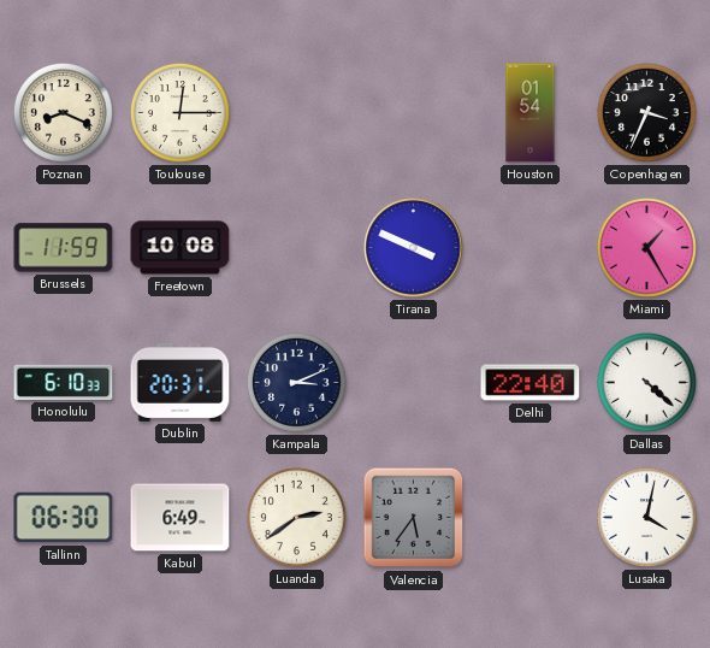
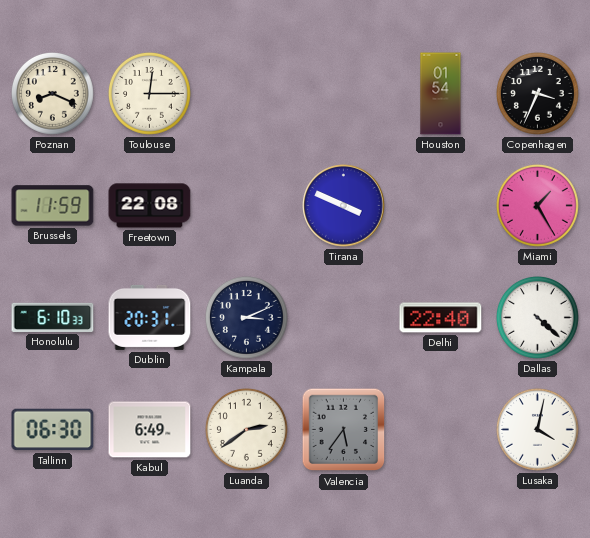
Freetown: 10:08 -> 22:08
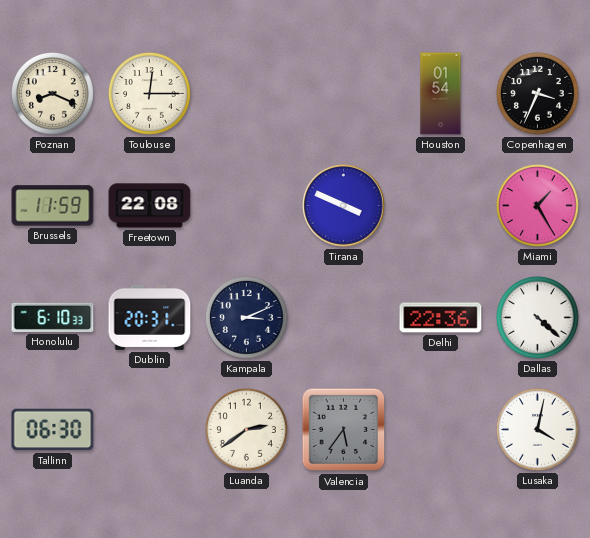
Delhi: 22:40 -> 22:36
Kabul: 6:49 -> none
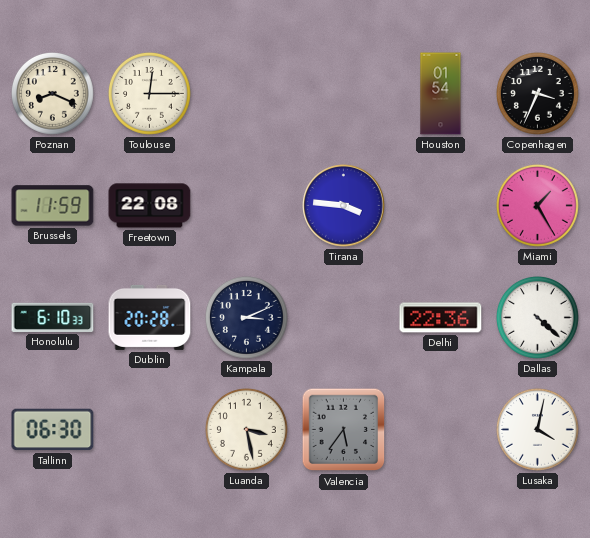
Tirana: 3:49 -> 3:46
Dublin: 20:31 -> 20:28
Luanda: 2:39 -> 3:28
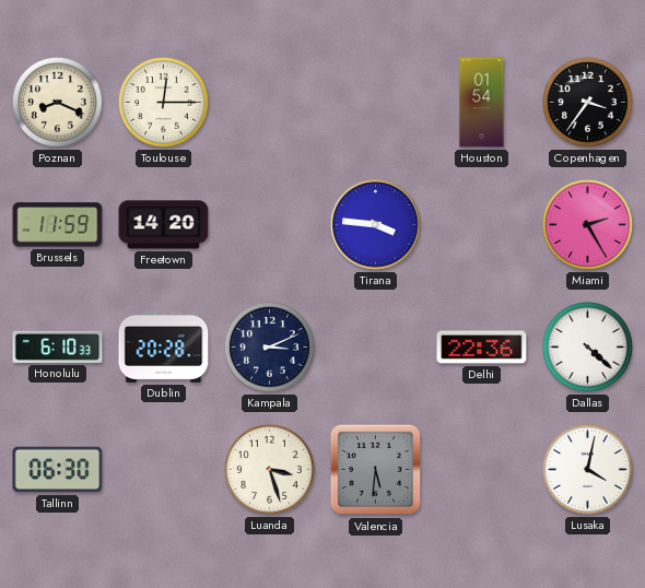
Copenhagen: 3:34 -> 3:36
Freetown: 22:08 -> 14:20
Miami: 1:25 -> 2:25
Luanda: 3:28 -> 3:27
Valencia: 5:36 -> 5:31
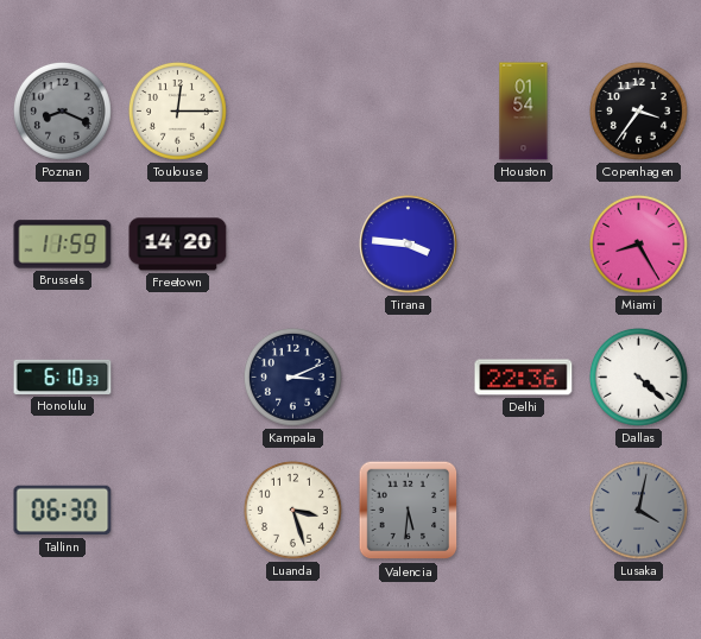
Poznan dial: cream -> grey
Miami: 2:25 -> 8:25
Dublin: 20:28 -> none
Lusaka dial: white -> grey
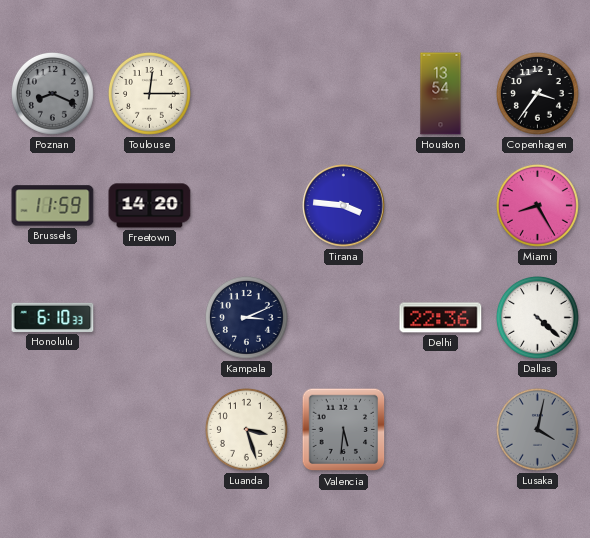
Houston: 01:54 -> 13:54
Tallinn: 06:30 -> none
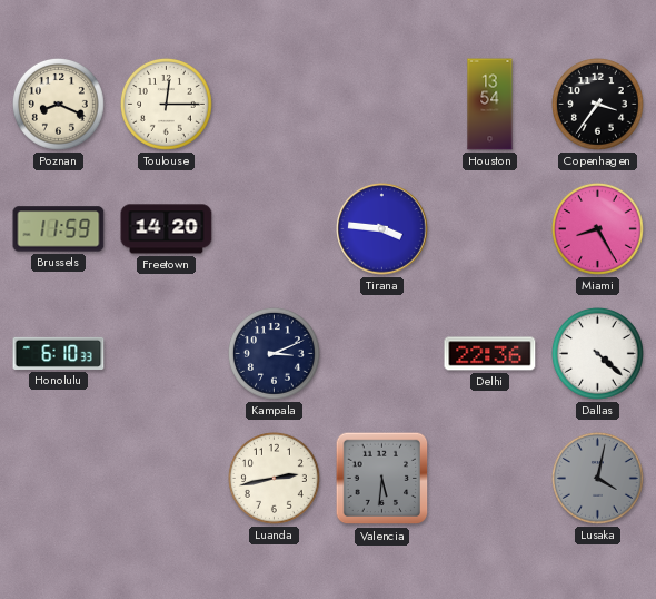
Poznan dial: grey -> cream
Luanda: 3:27 -> 2:43
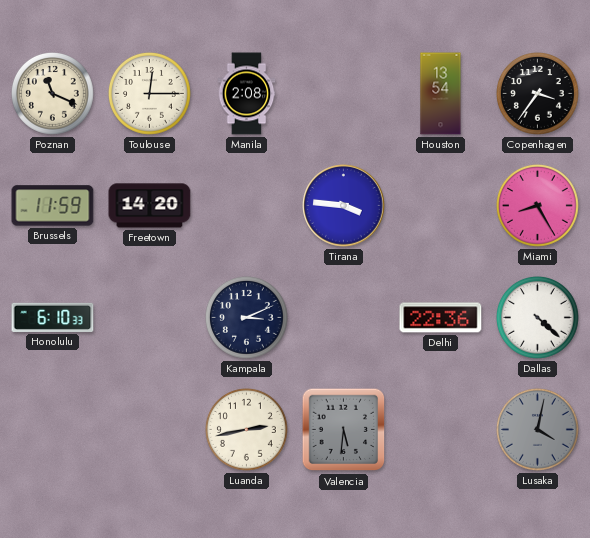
Poznan: 8:19 -> 11:19
Manila: none -> 2:08
